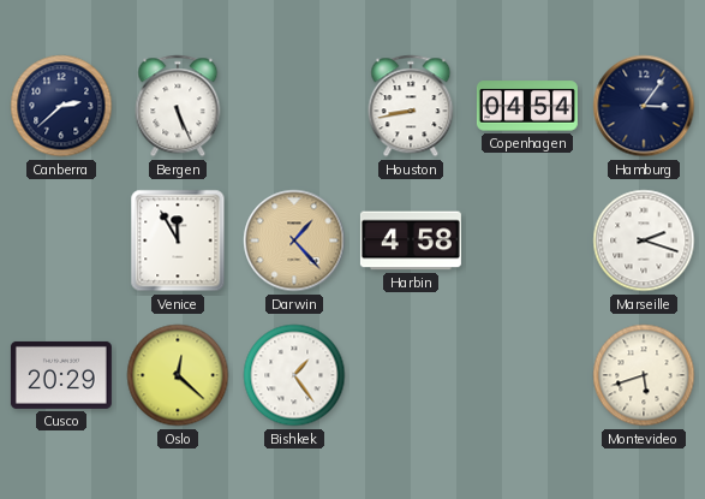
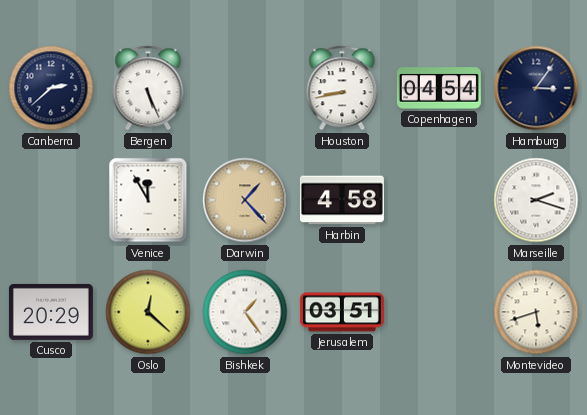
Jerusalem: none -> 03:51
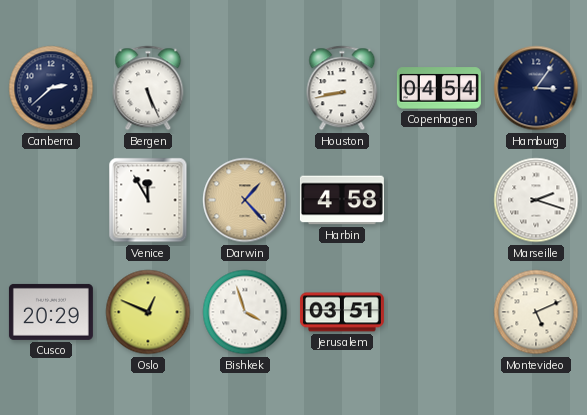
Oslo: 12:22 -> 12:49
Bishkek: 1:24 -> 3:57
Montevideo: 5:42 -> 5:11
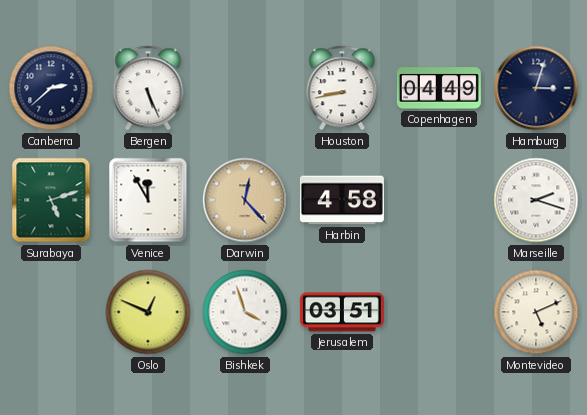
Copenhagen: 04:54 -> 04:49
Hamburg: 3:06 -> 3:03
Surabaya: none -> 5:12
Darwin: 1:23 -> 12:23
Cusco: 20:29 -> none
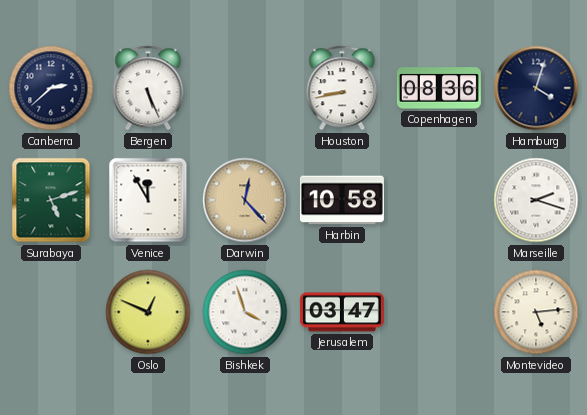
Copenhagen: 04:49 -> 08:36
Hamburg: 3:03 -> 4:03
Harbin: 4:58 -> 10:58
Jerusalem: 03:51 -> 03:47
Montevideo: 5:11 -> 5:14
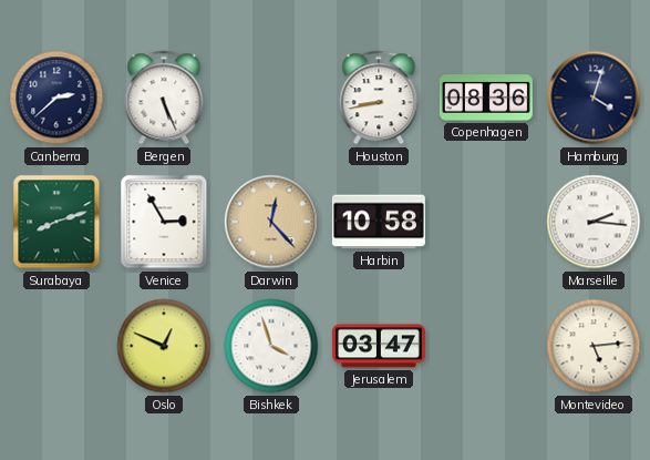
Surabaya: 5:12 -> 8:12
Venice: 11:55 -> 2:55
Marseille: 2:18 -> 2:16
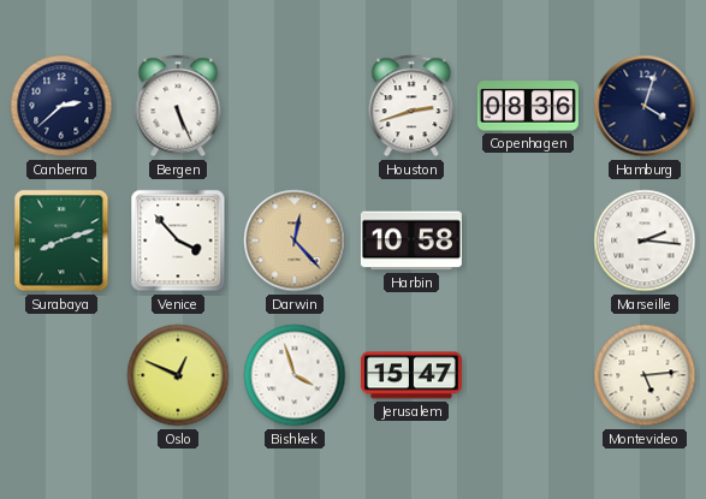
Houston: 8:43 -> 2:42
Venice: 2:55 -> 3:53
Jerusalem: 03:47 -> 15:47
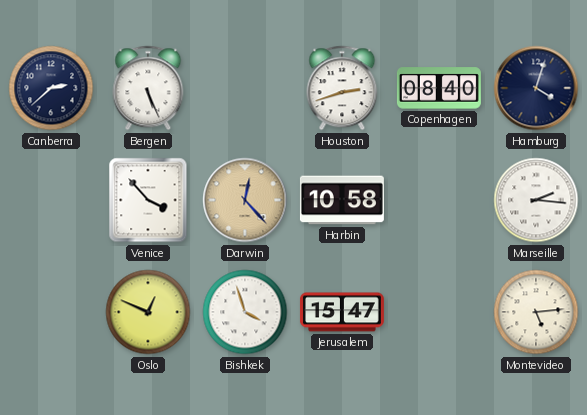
Copenhagen: 08:36 -> 08:40
Surabaya: 8:12 -> none
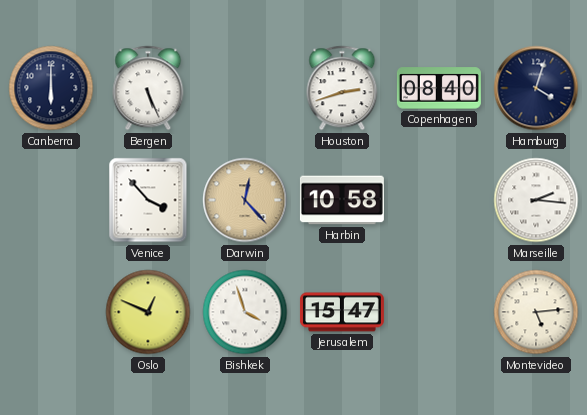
Canberra: 2:38 -> 6:00
